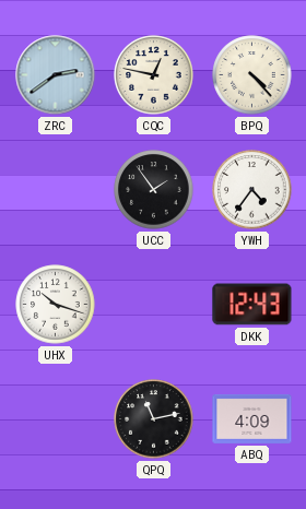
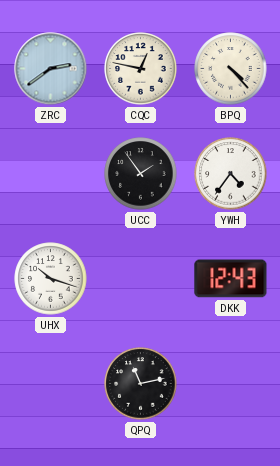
ABQ: 4:09 -> none
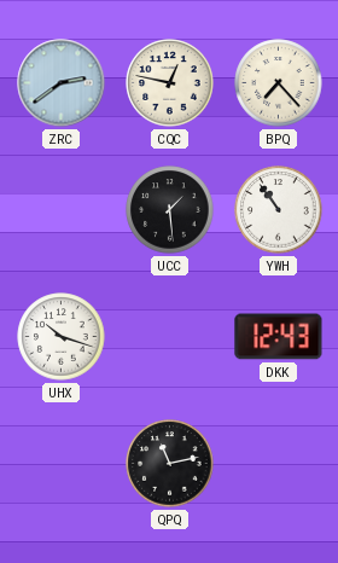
BPQ: 4:23 -> 7:23
UCC: 1:54 -> 1:29
YWH: 4:36 -> 10:54
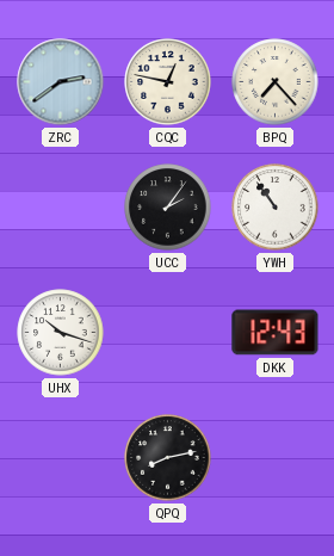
UCC: 1:29 -> 2:06
QPQ: 11:13 -> 8:13
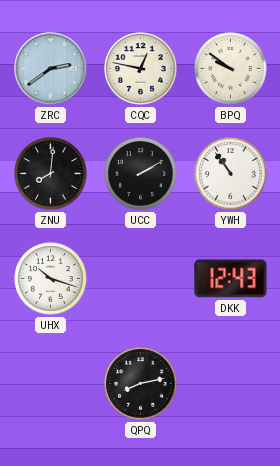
BPQ: 7:23 -> 9:51
ZNU: none -> 8:01
UCC: 2:06 -> 2:10
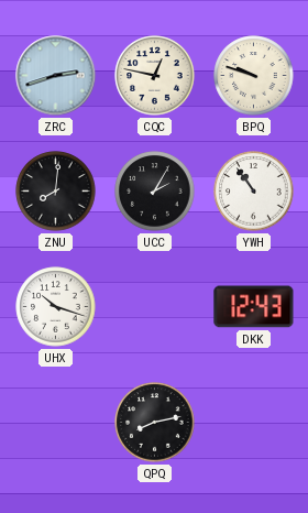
ZRC: 2:39 -> 2:42
BPQ: 9:51 -> 9:48
UCC: 2:10 -> 2:05
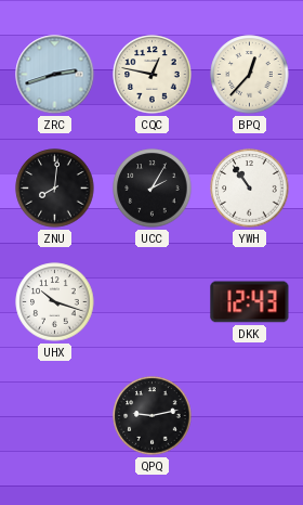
BPQ: 9:48 -> 12:37
QPQ: 8:13 -> 9:13
